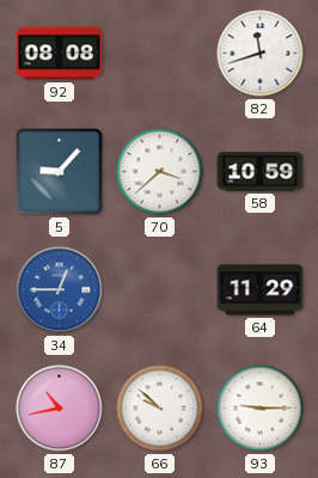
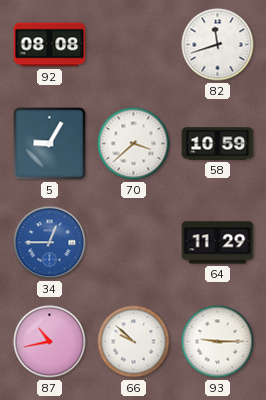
5: 9:07 -> 9:05
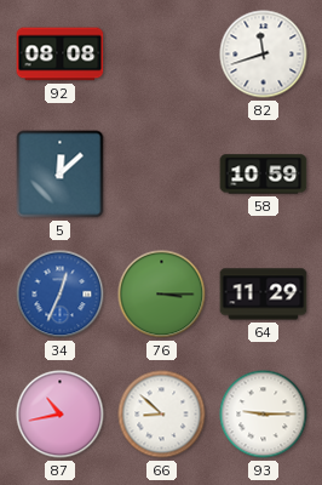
5: 9:05 -> 12:08
70: 3:38 -> none
34: 12:45 -> 12:34
76: none -> 3:15
66: 9:52 -> 8:52
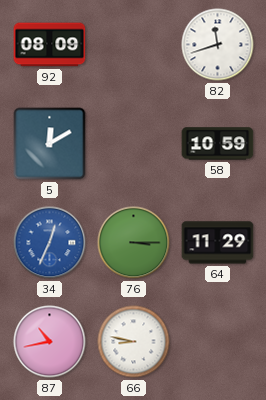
92: 08:08 -> 08:09
5: 12:08 -> 12:10
66: 8:52 -> 8:47
93: 9:15 -> none
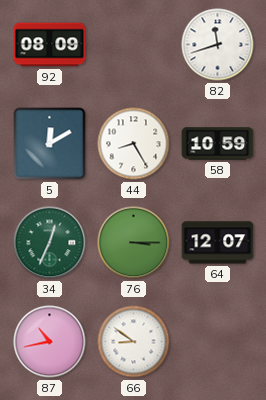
44: none -> 8:25
34 dial: blue -> green
64: 11:29 -> 12:07
66: 8:47 -> 8:51
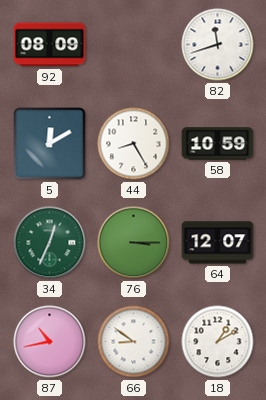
18: none -> 1:10
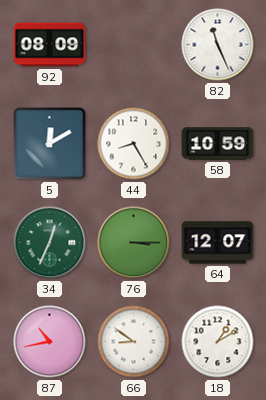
82: 11:42 -> 11:26
